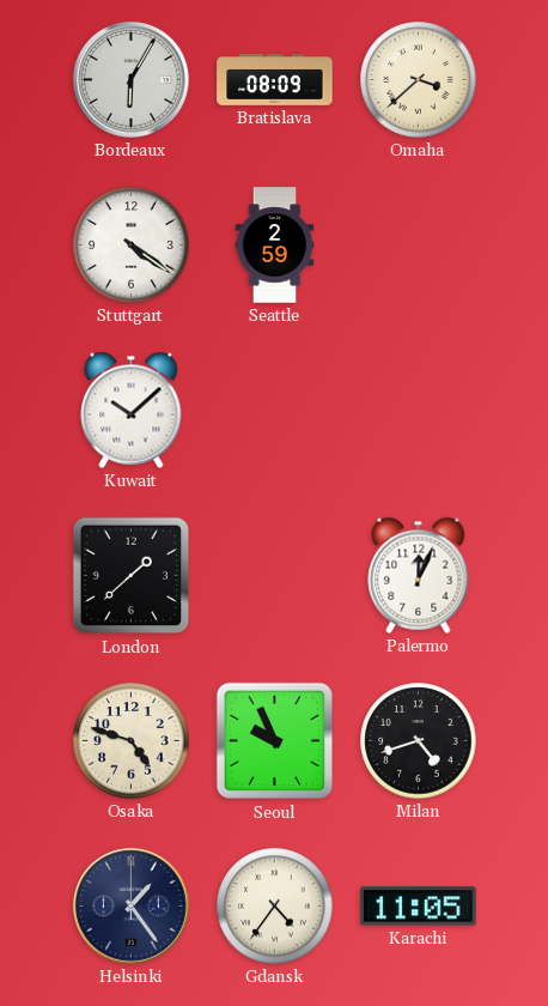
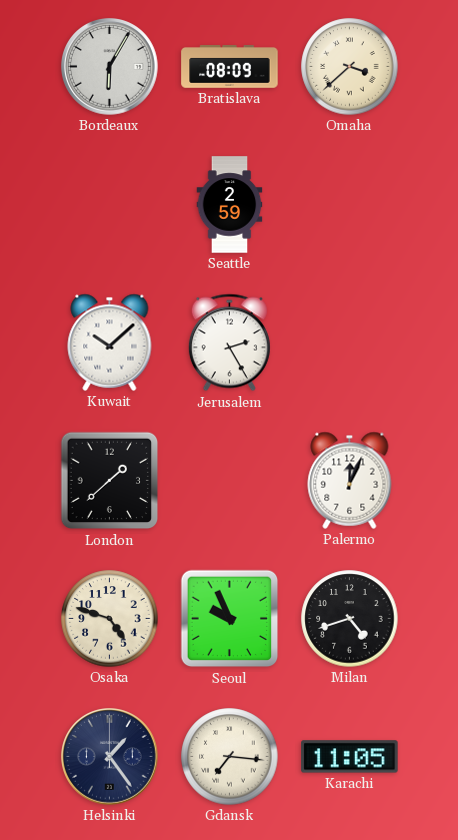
Stuttgart: 4:21 -> none
Jerusalem: none -> 2:25
Gdansk: 4:36 -> 7:16
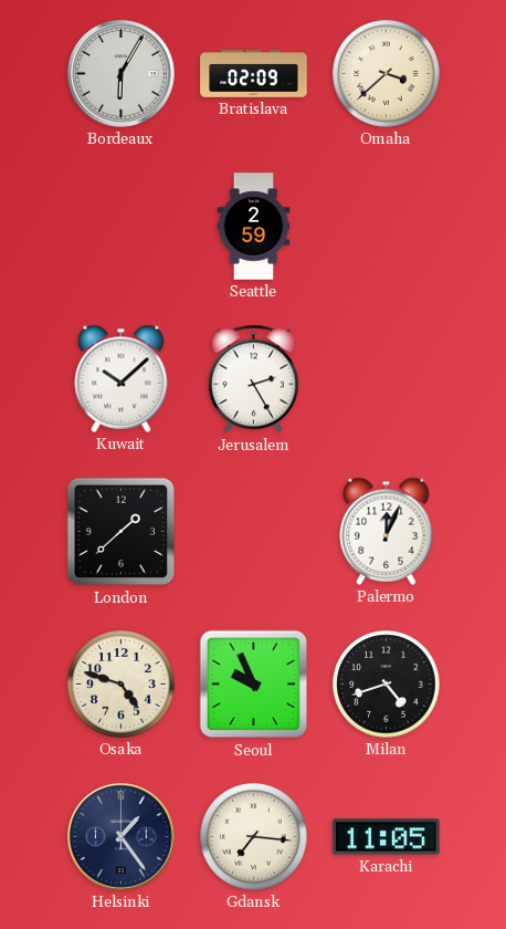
Bratislava: 08:09 -> 02:09
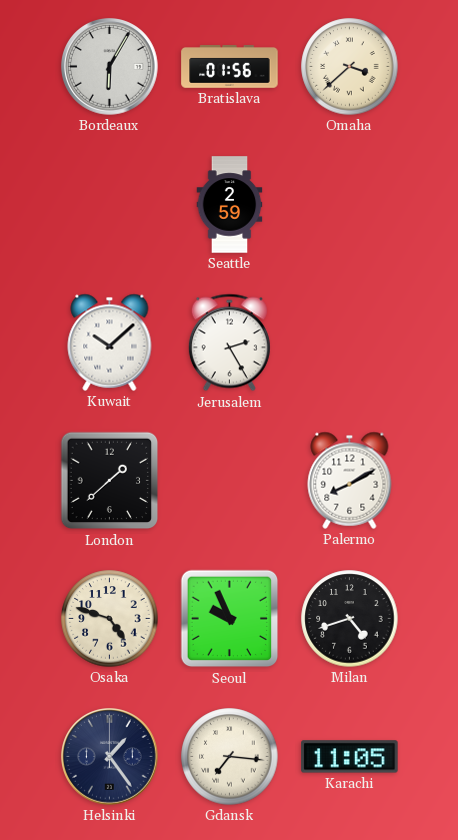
Bratislava: 02:09 -> 01:56
Palermo: 12:04 -> 8:10
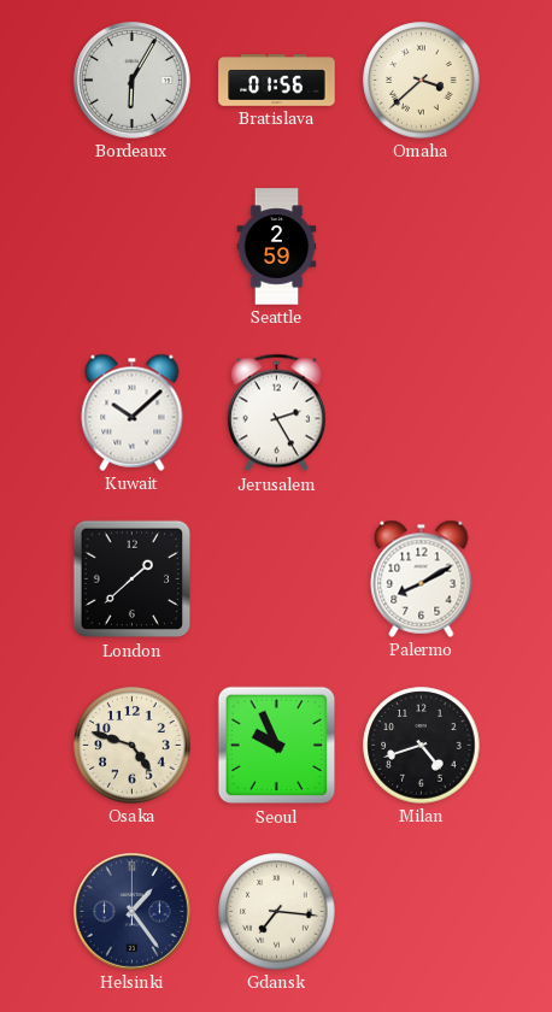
Karachi: 11:05 -> none
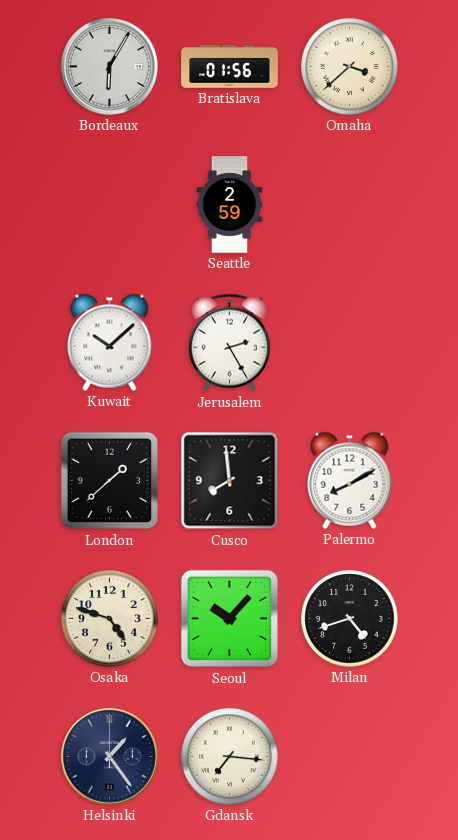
Cusco: none -> 7:59
Seoul: 9:56 -> 10:07
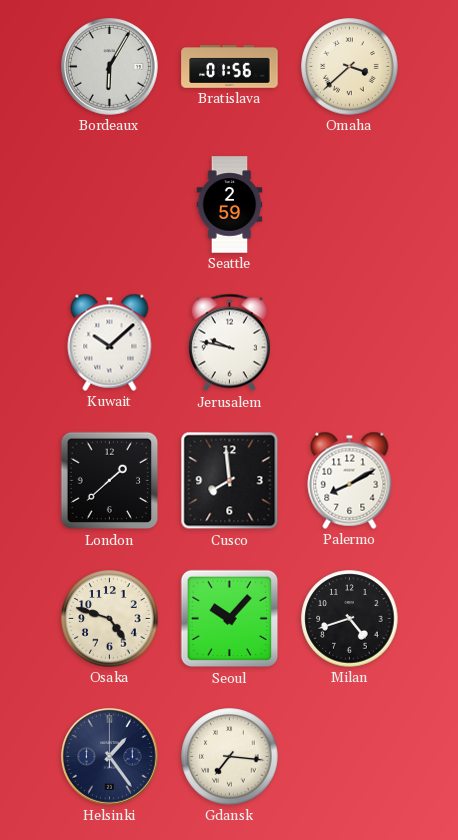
Jerusalem: 2:25 -> 9:47
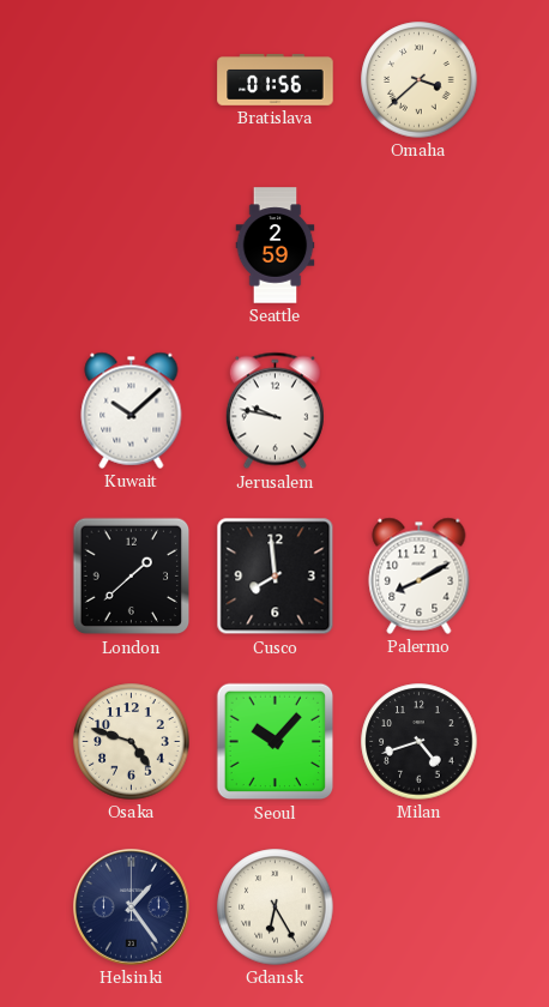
Bordeaux: 6:05 -> none
Gdansk: 7:16 -> 6:25
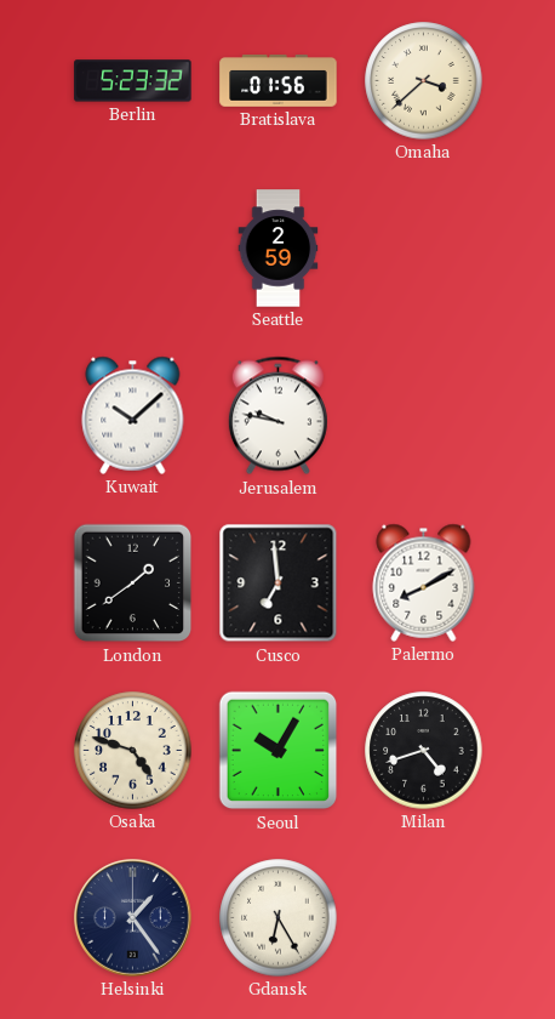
Berlin: none -> 5:23
London: 1:38 -> 1:39
Cusco: 7:59 -> 6:59
Seoul: 10:07 -> 10:05
